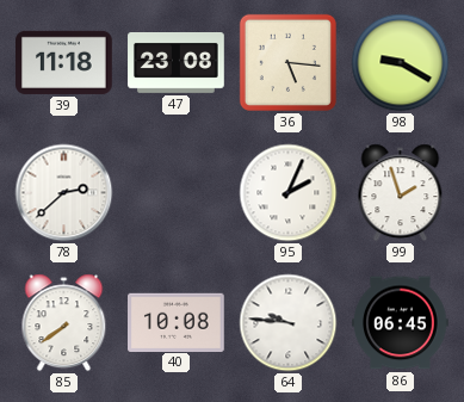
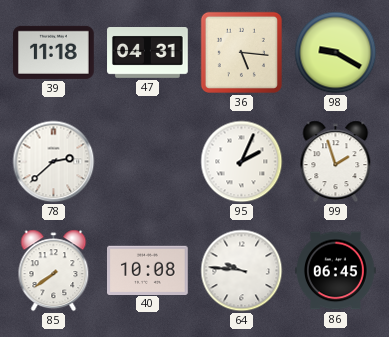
47: 23:08 -> 04:31
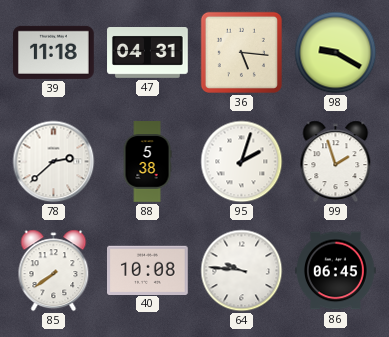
88: none -> 5:38
95: 2:04 -> 2:03
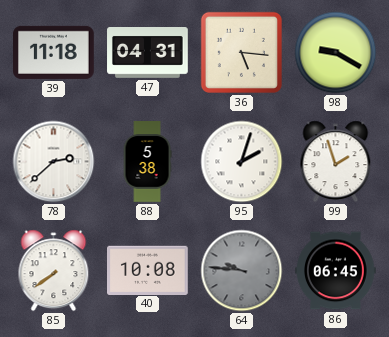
64 dial: white -> grey
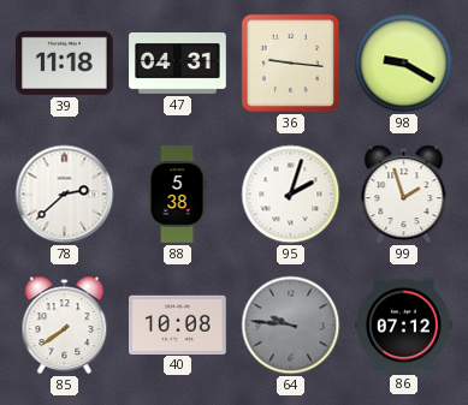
36: 5:16 -> 9:16
86: 06:45 -> 07:12
